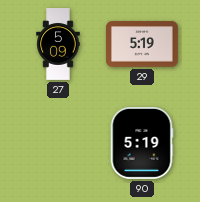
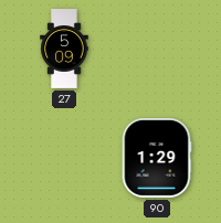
29: 5:19 -> none
90: 5:19 -> 1:29
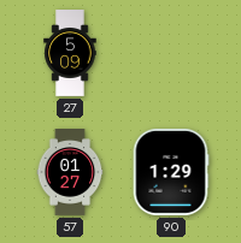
57: none -> 01:27
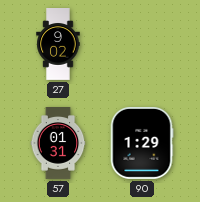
27: 5:09 -> 9:02
57: 01:27 -> 01:31
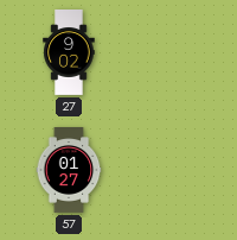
57: 01:31 -> 01:27
90: 1:29 -> none
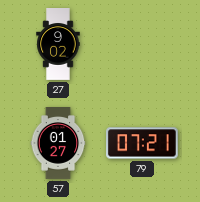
79: none -> 07:21
